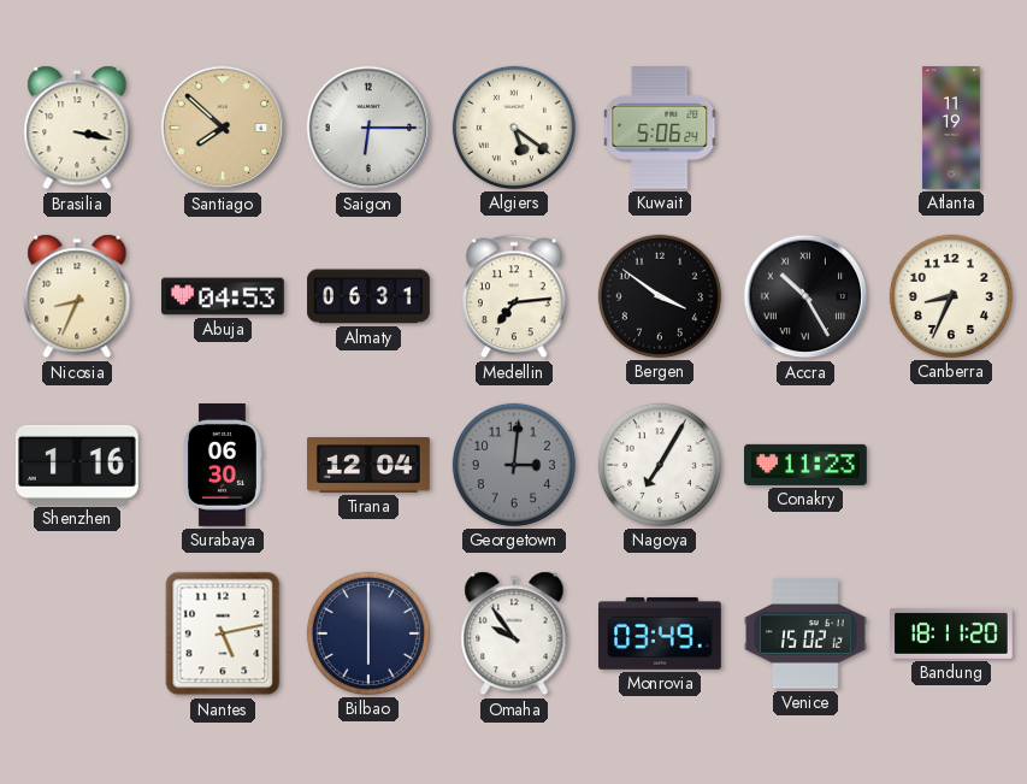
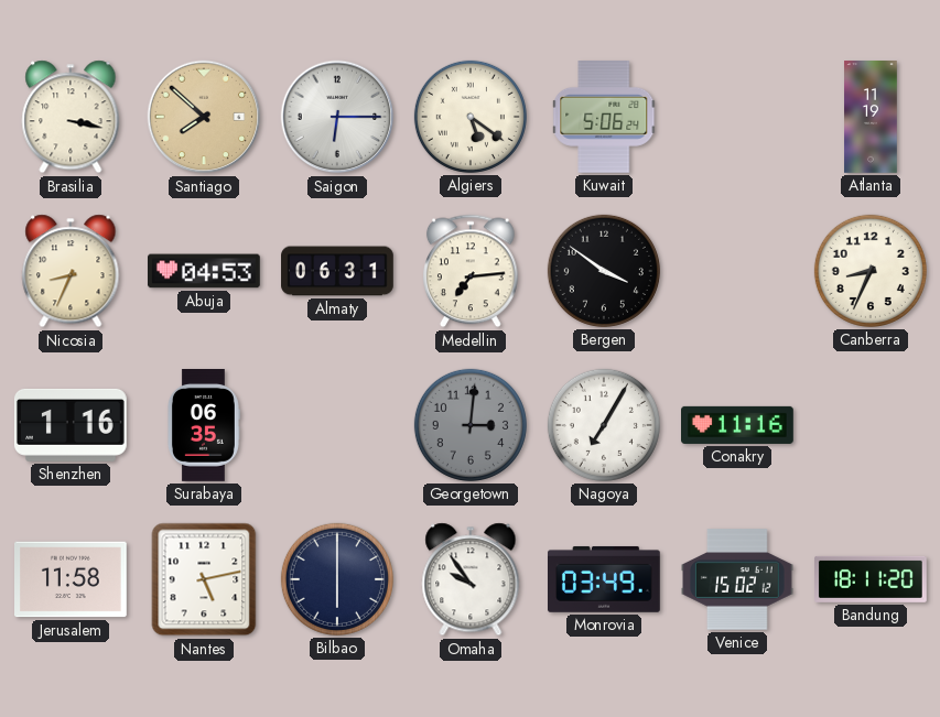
Accra: 10:25 -> none
Surabaya: 06:30 -> 06:35
Tirana: 12:04 -> none
Conakry: 11:23 -> 11:16
Jerusalem: none -> 11:58
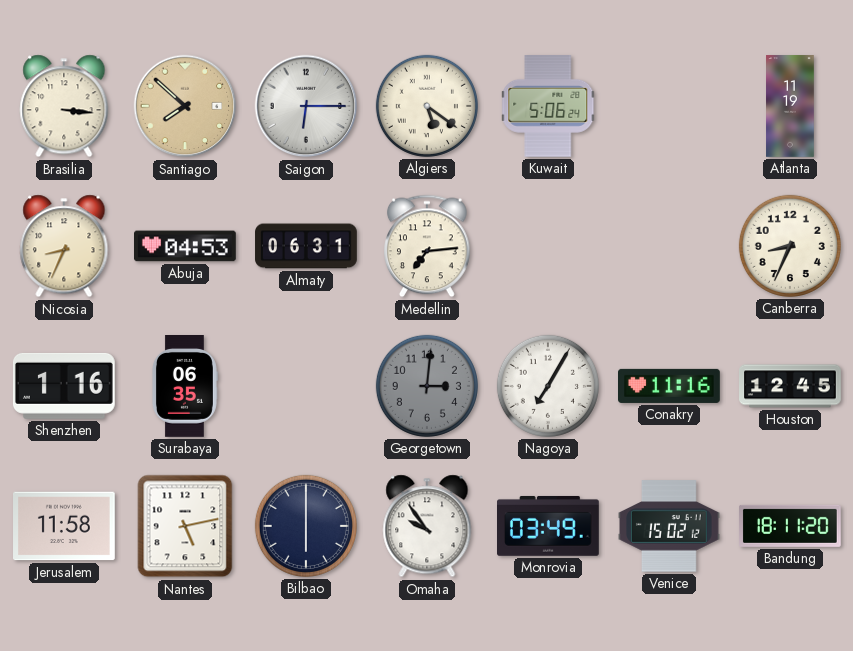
Brasilia: 3:17 -> 3:16
Bergen: 3:51 -> none
Houston: none -> 12:45
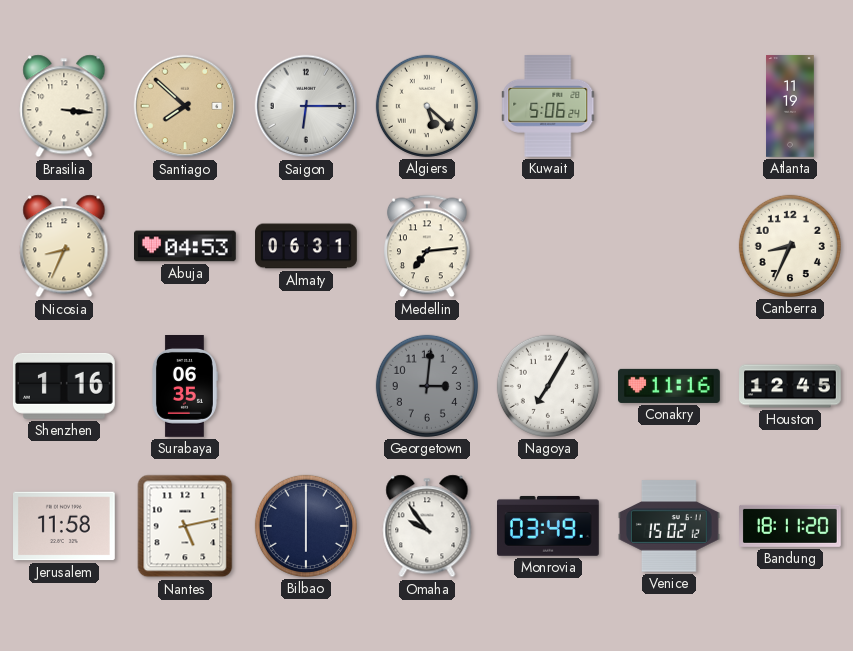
Algiers: 5:21 -> 5:22
